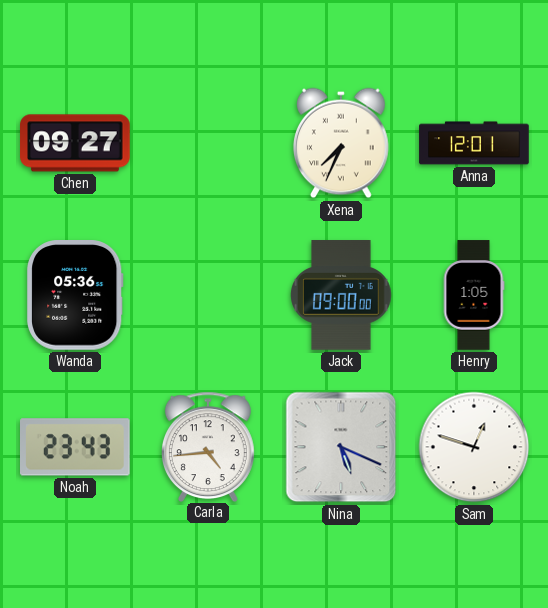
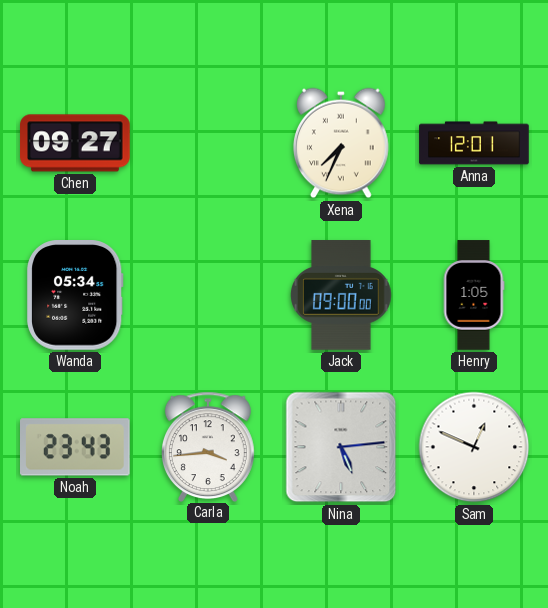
Wanda: 05:36 -> 05:34
Carla: 4:44 -> 3:44
Nina: 5:19 -> 5:14
Sam: 12:48 -> 12:49
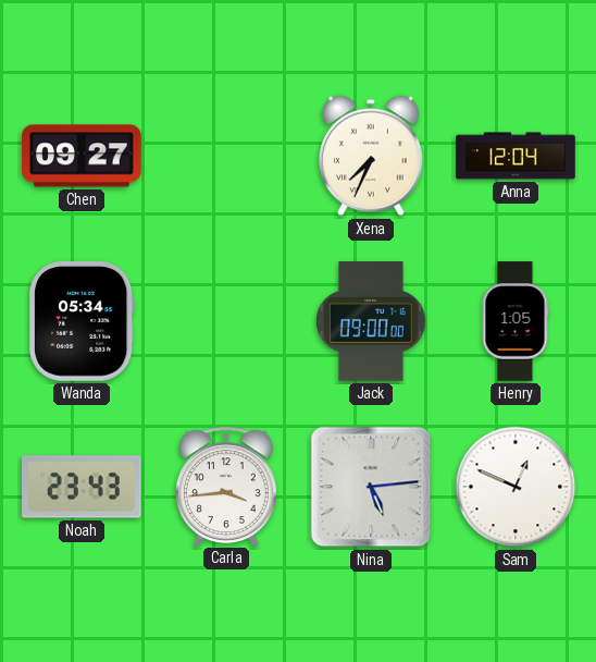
Anna: 12:01 -> 12:04
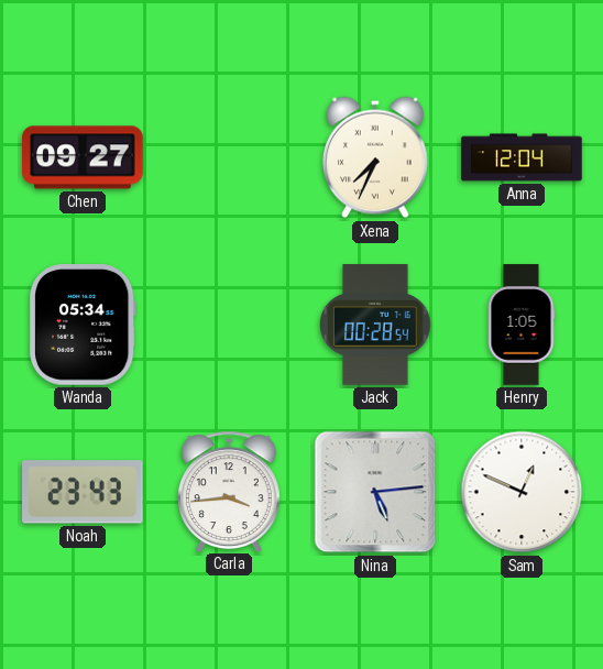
Jack: 09:00 -> 00:28
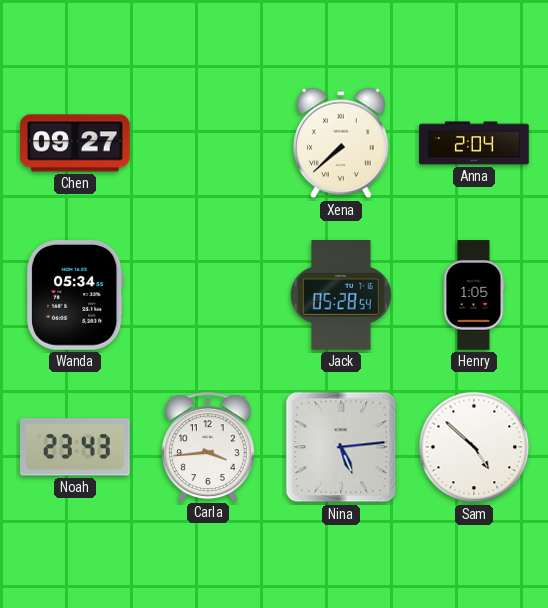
Xena: 7:34 -> 7:38
Anna: 12:04 -> 2:04
Jack: 00:28 -> 05:28
Sam: 12:49 -> 4:52
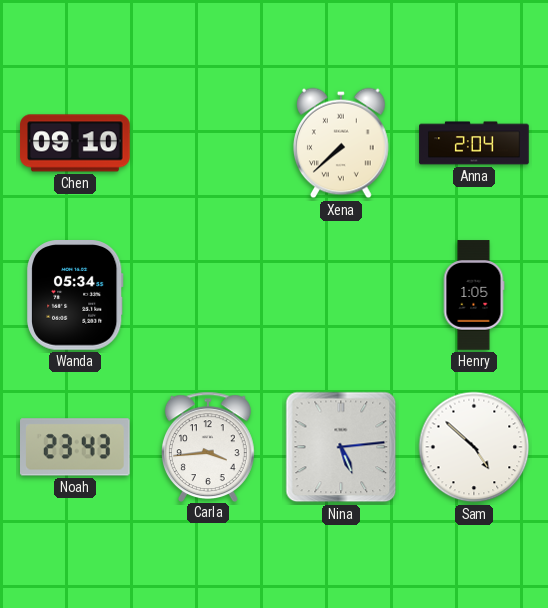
Chen: 09:27 -> 09:10
Jack: 05:28 -> none
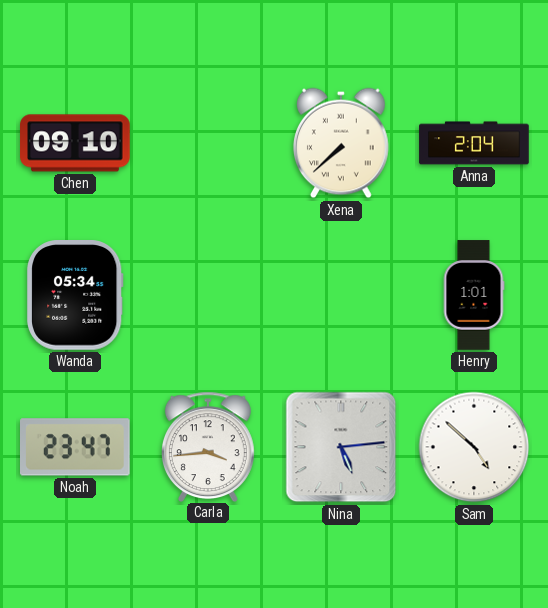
Henry: 1:05 -> 1:01
Noah: 23:43 -> 23:47
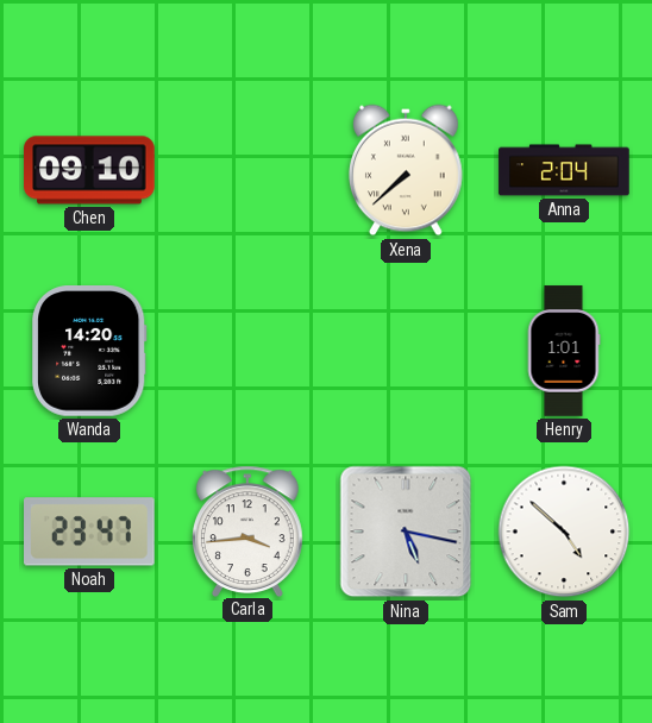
Wanda: 05:34 -> 14:20
Nina: 5:14 -> 5:17
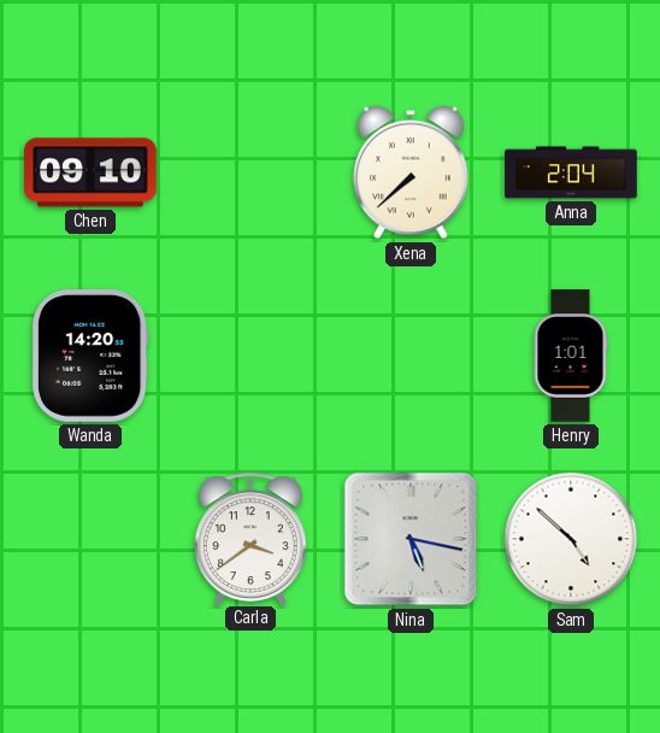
Noah: 23:47 -> none
Carla: 3:44 -> 3:39
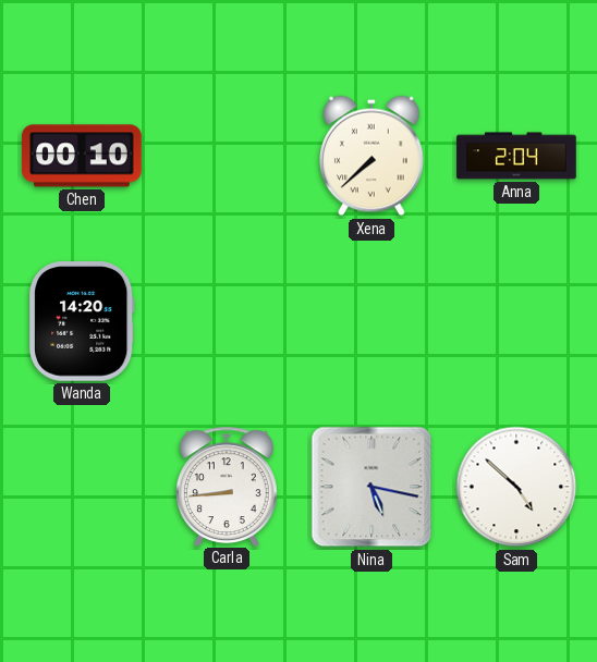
Chen: 09:10 -> 00:10
Henry: 1:01 -> none
Carla: 3:39 -> 8:44
